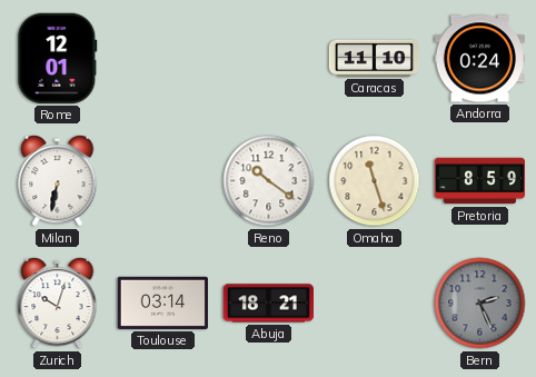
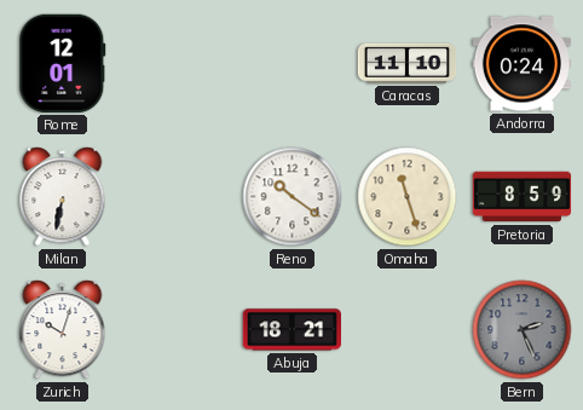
Toulouse: 03:14 -> none
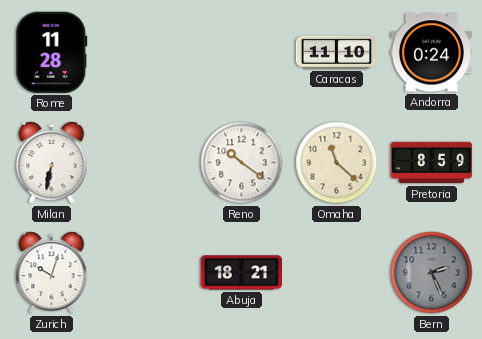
Rome: 12:01 -> 11:28
Omaha: 11:27 -> 11:22
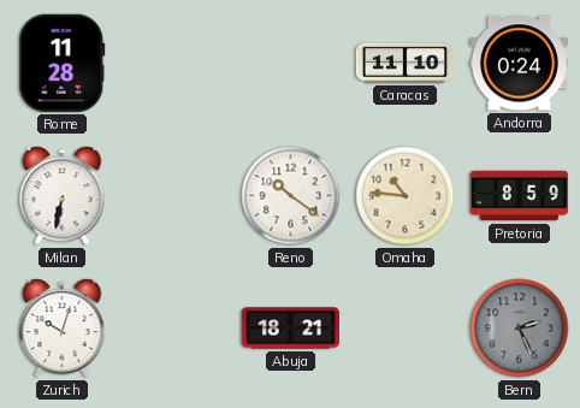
Omaha: 11:22 -> 10:46
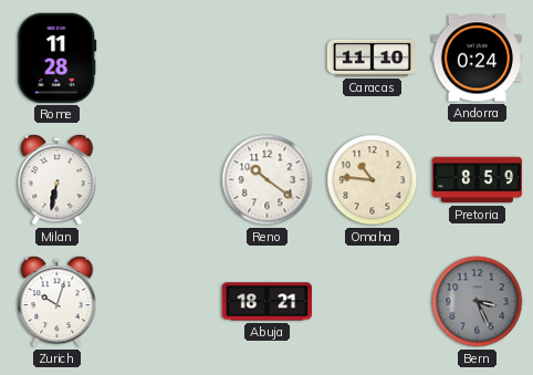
Bern: 2:26 -> 3:26
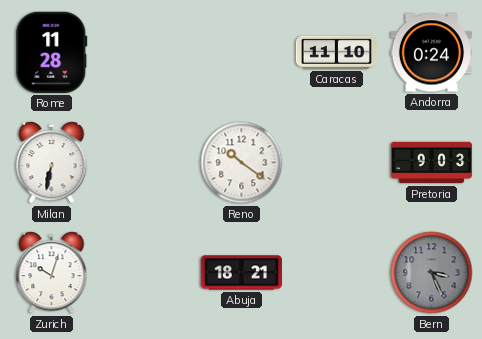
Omaha: 10:46 -> none
Pretoria: 8:59 -> 9:03
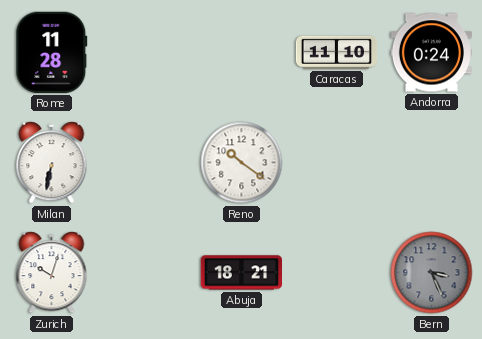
Pretoria: 9:03 -> none
